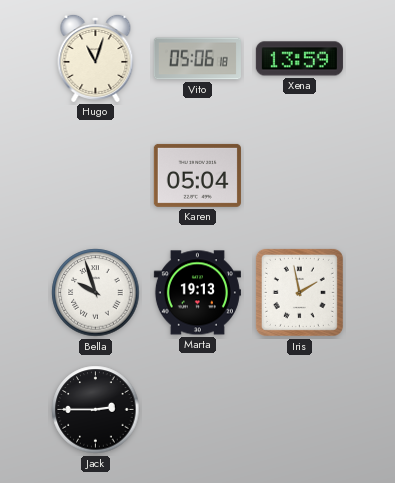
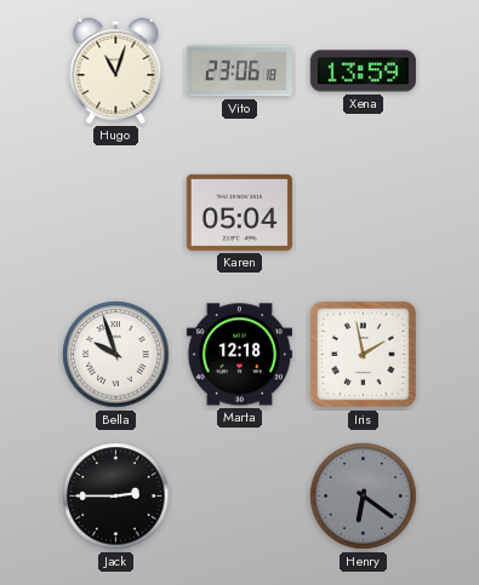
Vito: 05:06 -> 23:06
Marta: 19:13 -> 12:18
Henry: none -> 6:21
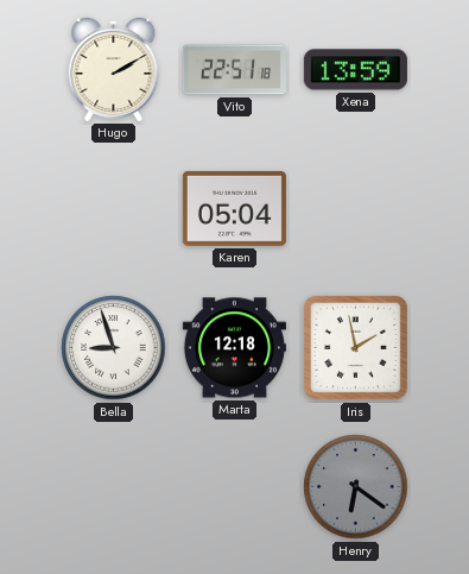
Hugo: 11:03 -> 2:10
Vito: 23:06 -> 22:51
Bella: 9:57 -> 8:57
Jack: 2:45 -> none
